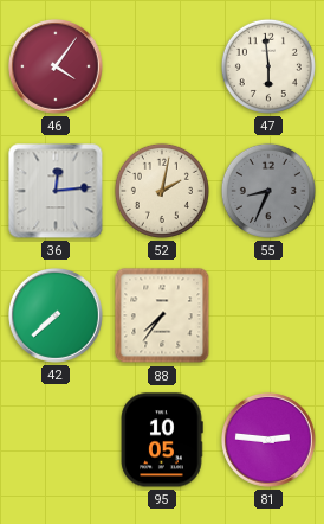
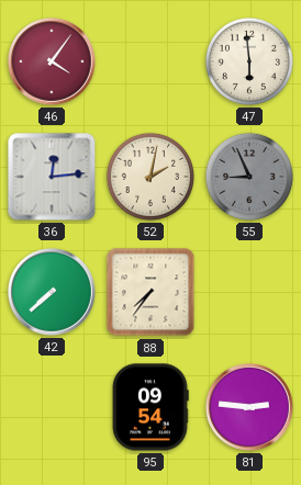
55: 8:34 -> 8:56
95: 10:05 -> 09:54
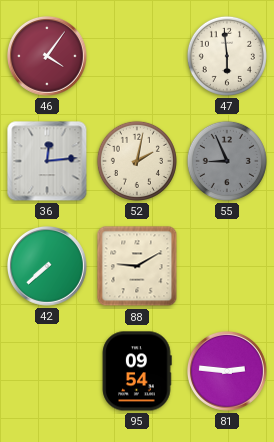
88: 7:36 -> 9:10
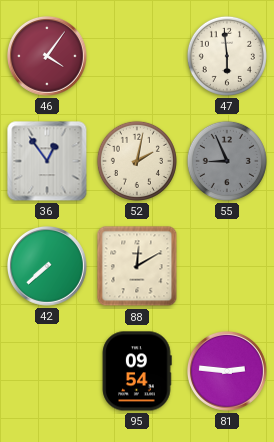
36: 12:14 -> 12:54
88: 9:10 -> 12:10
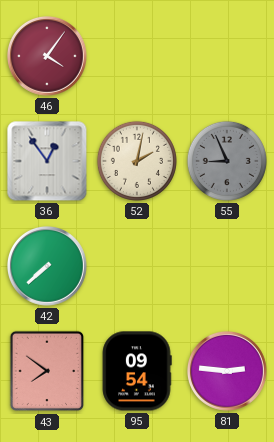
47: 5:59 -> none
88: 12:10 -> none
43: none -> 7:51
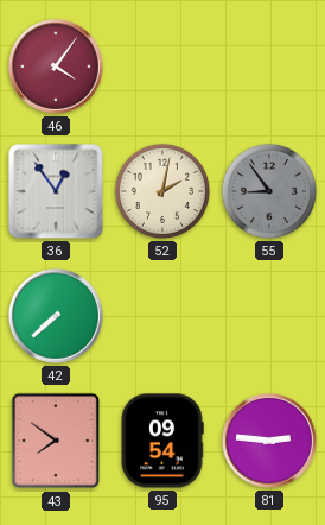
55: 8:56 -> 8:54
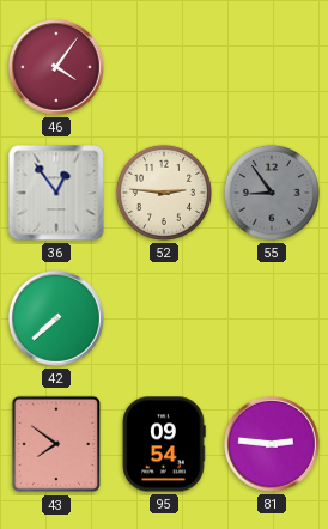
52: 2:02 -> 2:46
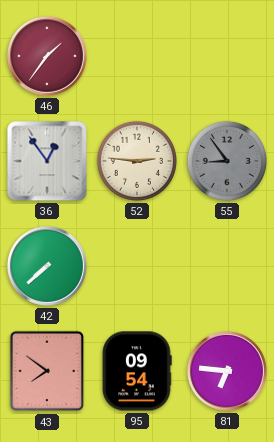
46: 4:06 -> 1:36
81: 2:46 -> 6:46
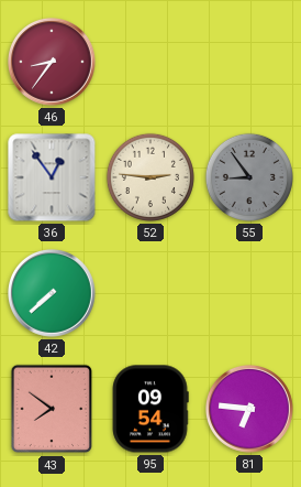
46: 1:36 -> 8:36
